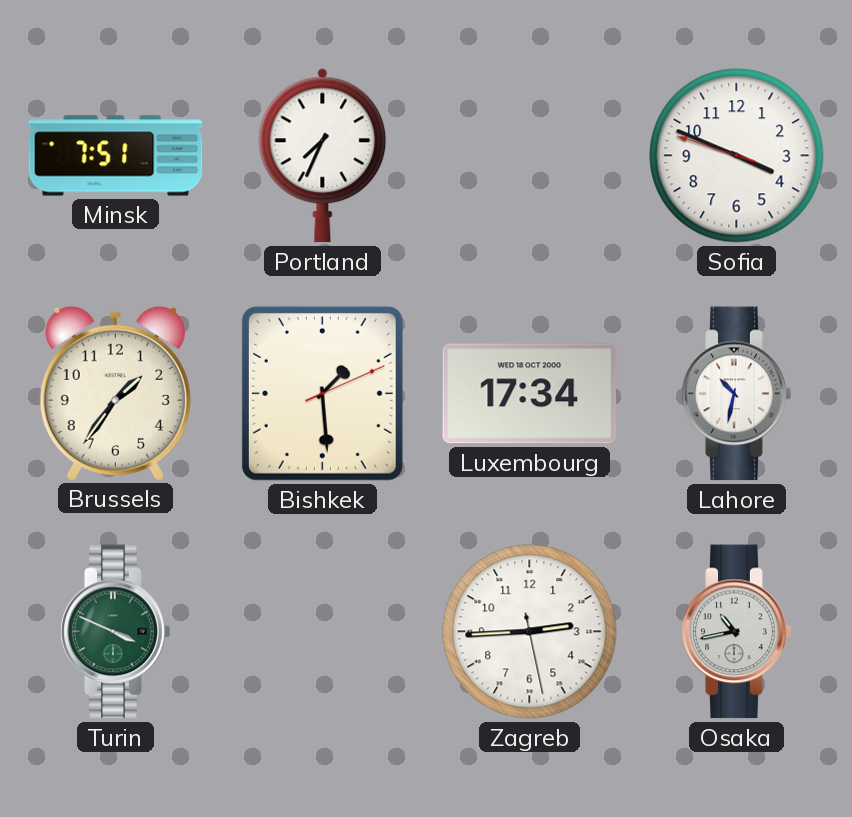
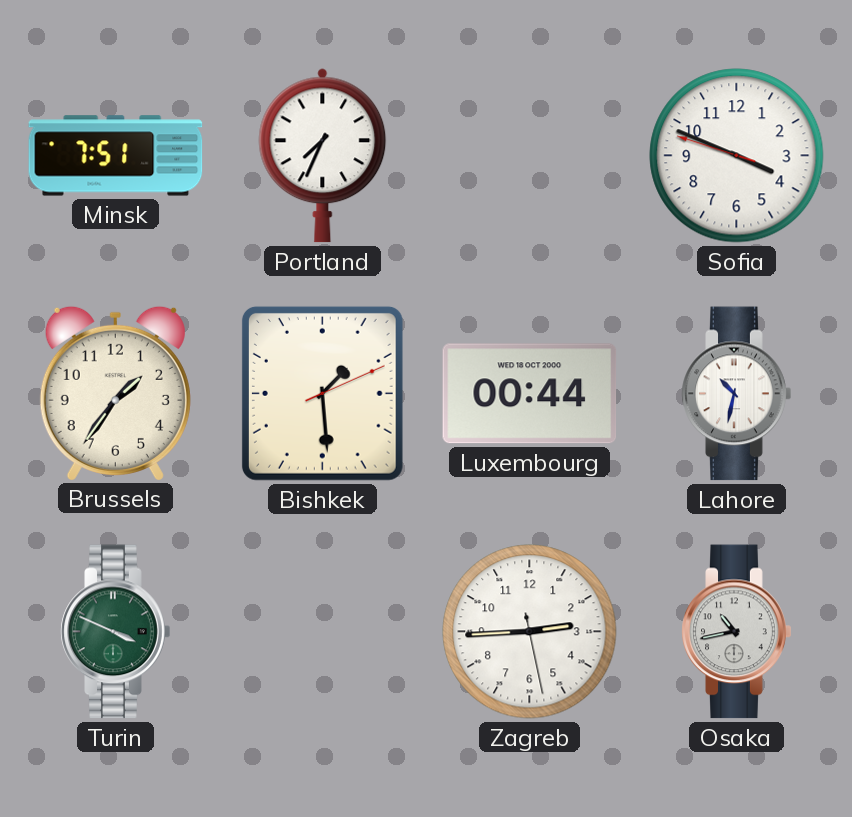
Luxembourg: 17:34 -> 00:44
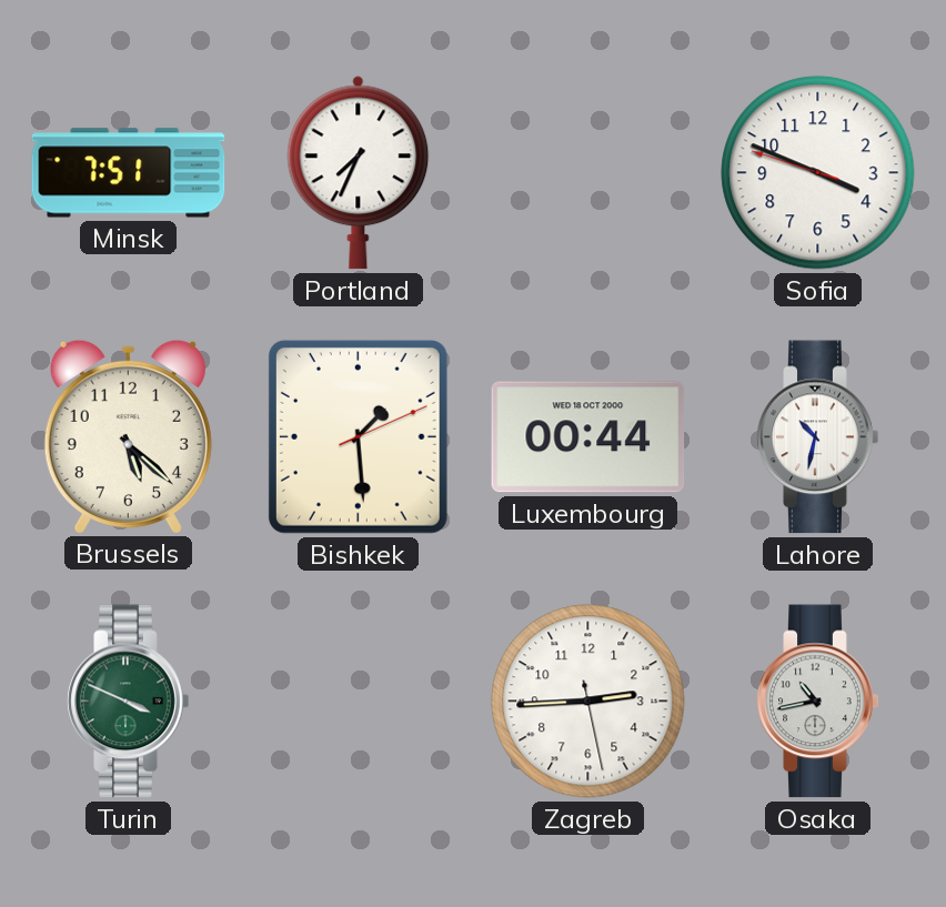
Brussels: 1:36 -> 5:22
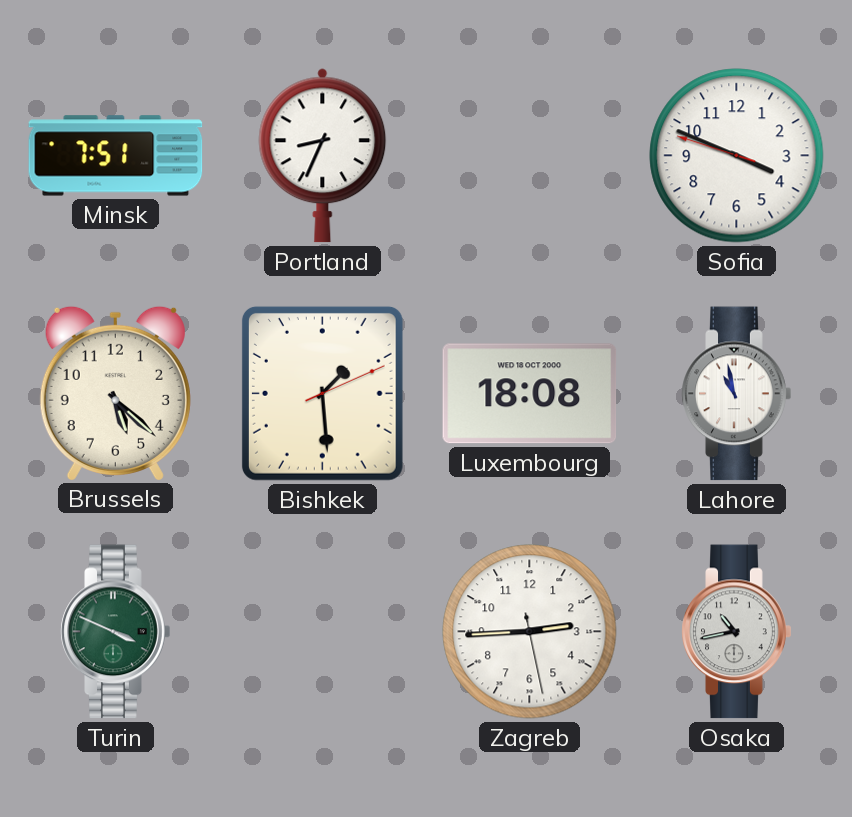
Portland: 7:34 -> 8:34
Luxembourg: 00:44 -> 18:08
Lahore: 10:32 -> 10:58
